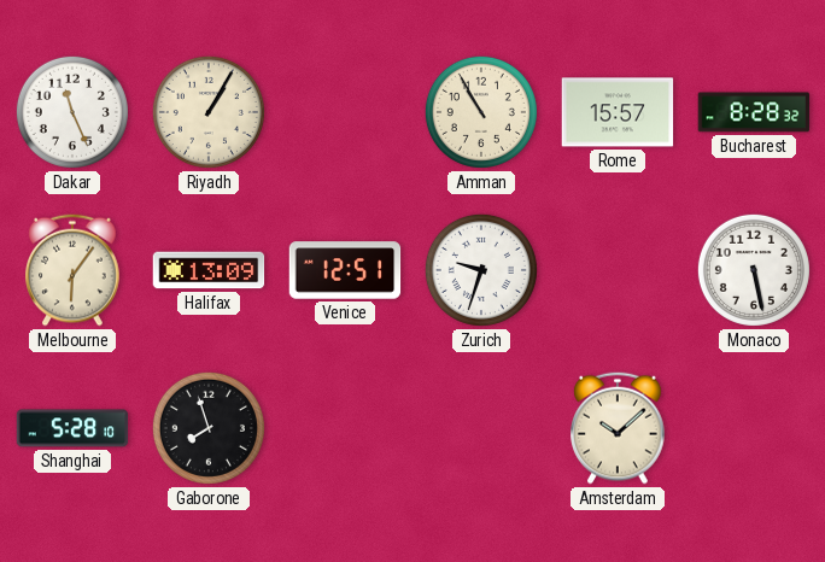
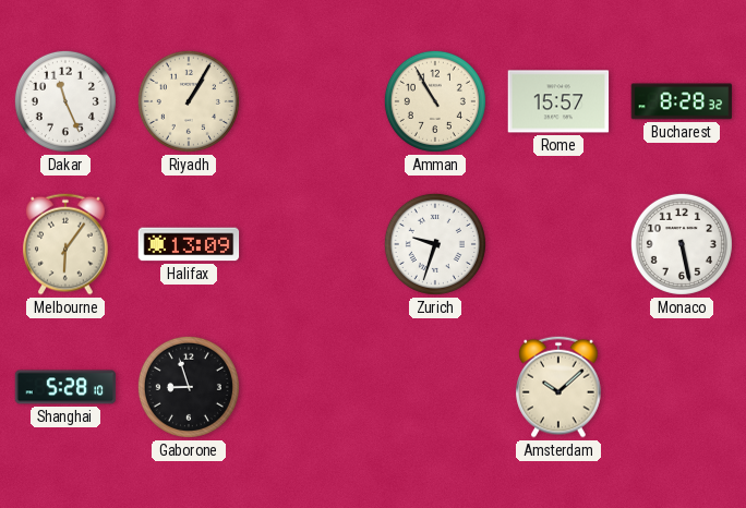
Venice: 12:51 -> none
Gaborone: 7:57 -> 8:57
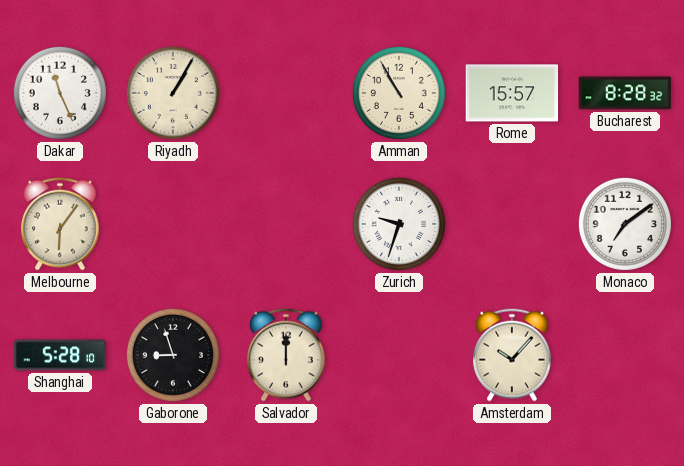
Halifax: 13:09 -> none
Monaco: 5:28 -> 7:09
Salvador: none -> 12:00
Amsterdam: 10:08 -> 10:07
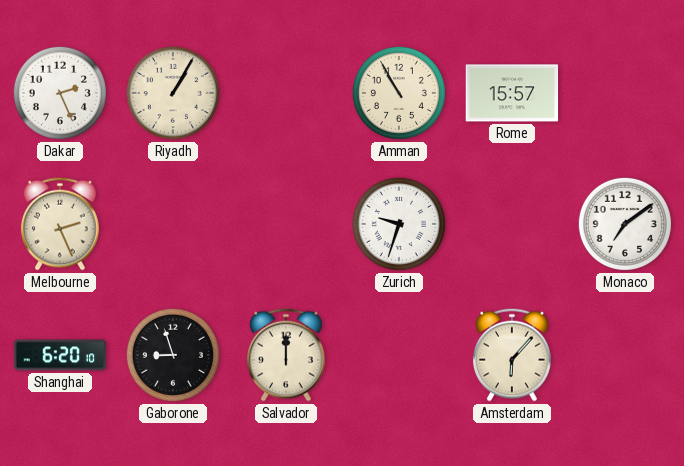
Dakar: 11:26 -> 2:26
Bucharest: 8:28 -> none
Melbourne: 6:06 -> 2:26
Shanghai: 5:28 -> 6:20
Amsterdam: 10:07 -> 6:07
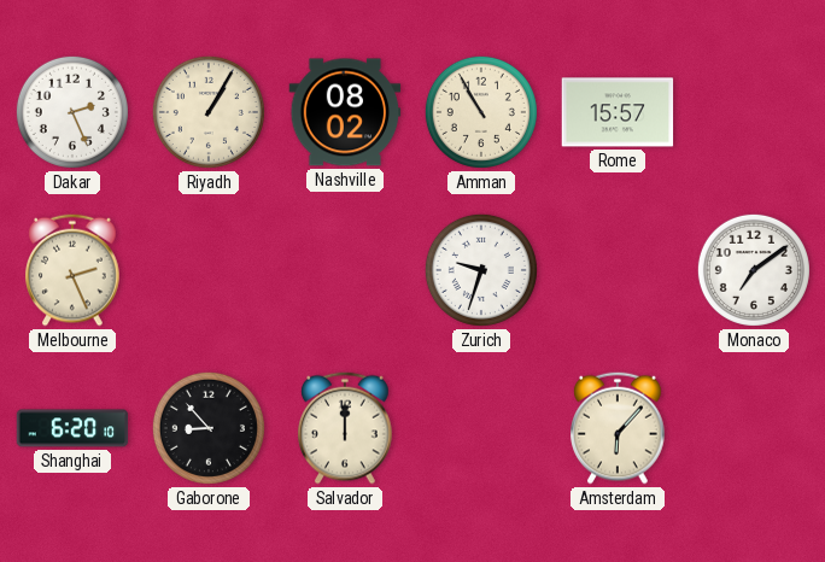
Nashville: none -> 08:02
Gaborone: 8:57 -> 8:53
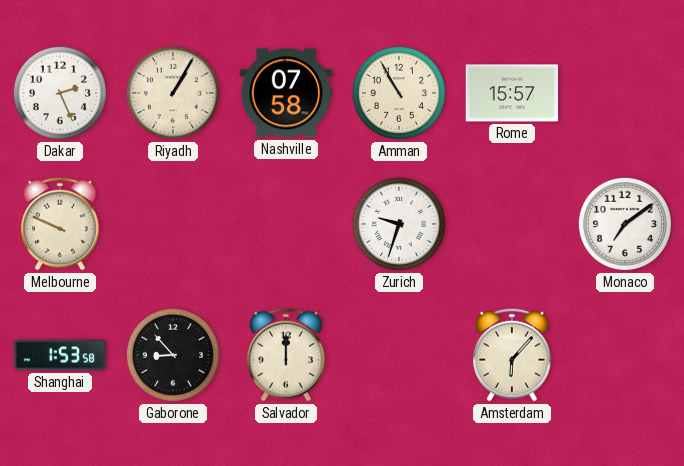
Nashville: 08:02 -> 07:58
Melbourne: 2:26 -> 9:49
Shanghai: 6:20 -> 1:53
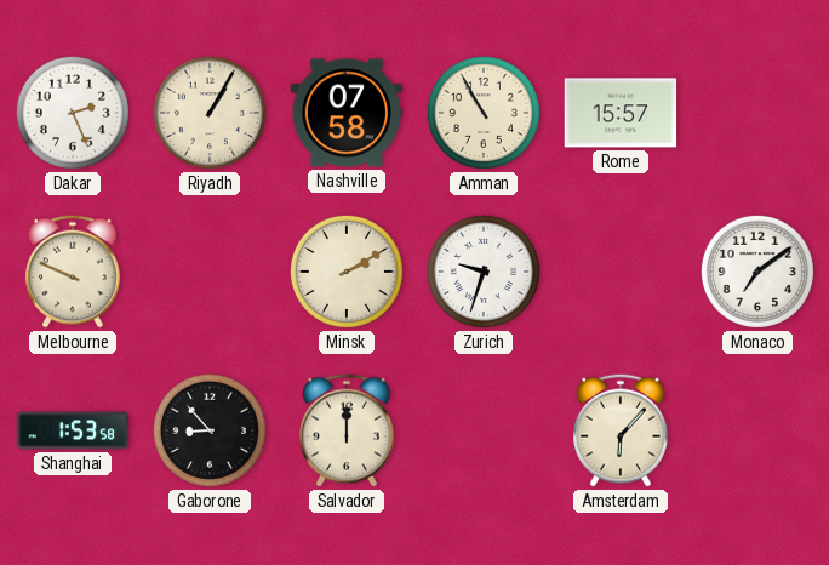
Minsk: none -> 2:10
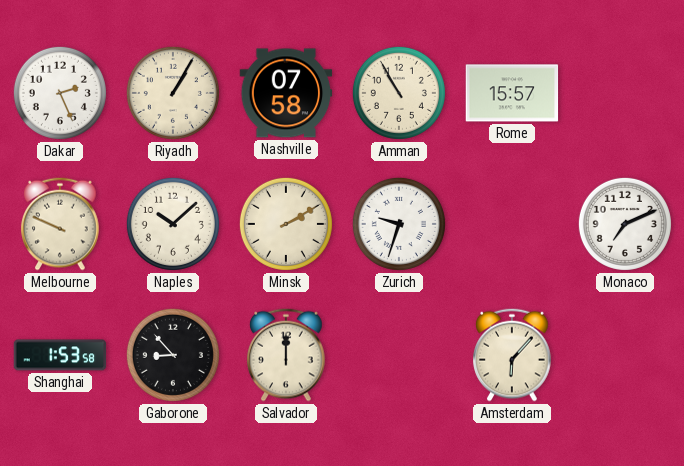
Naples: none -> 10:08
Monaco: 7:09 -> 7:11
